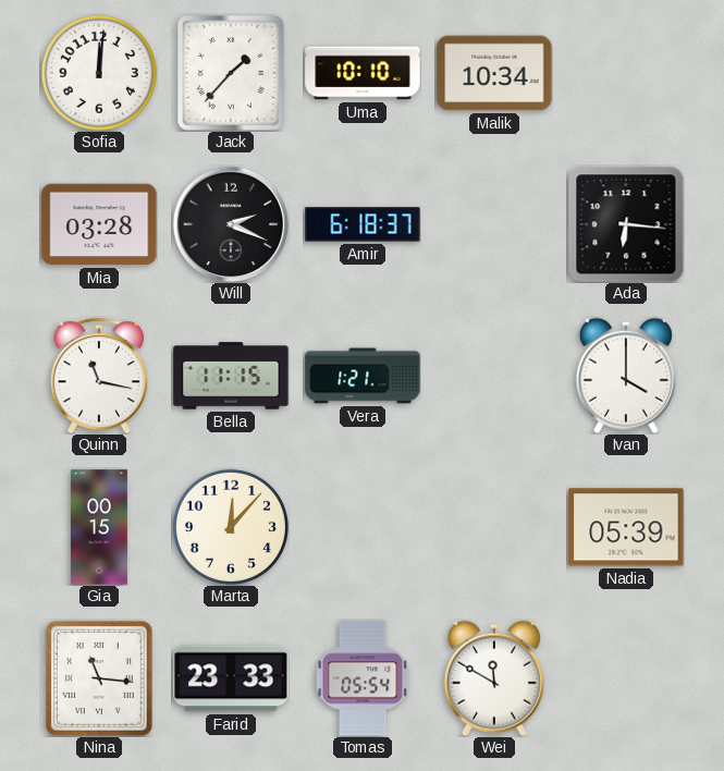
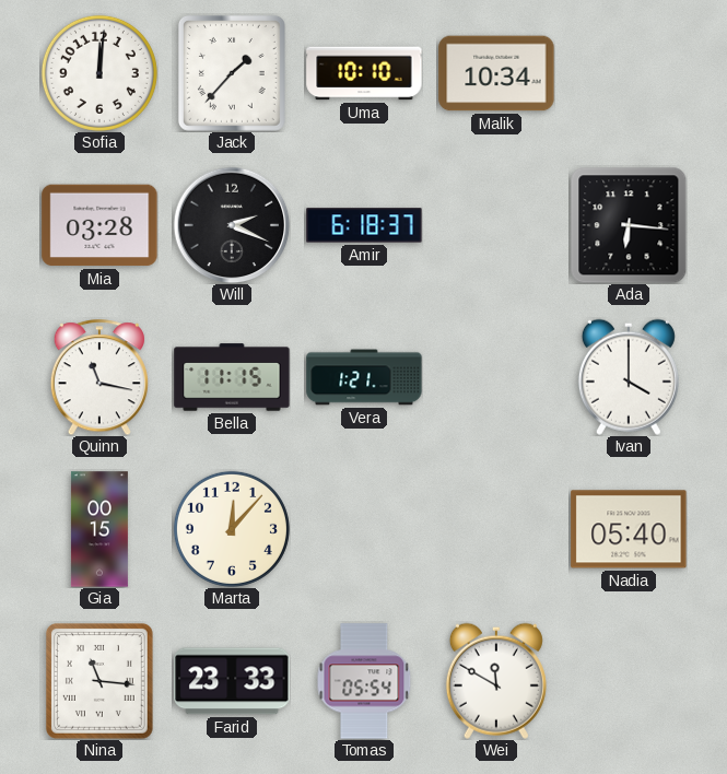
Nadia: 05:39 -> 05:40
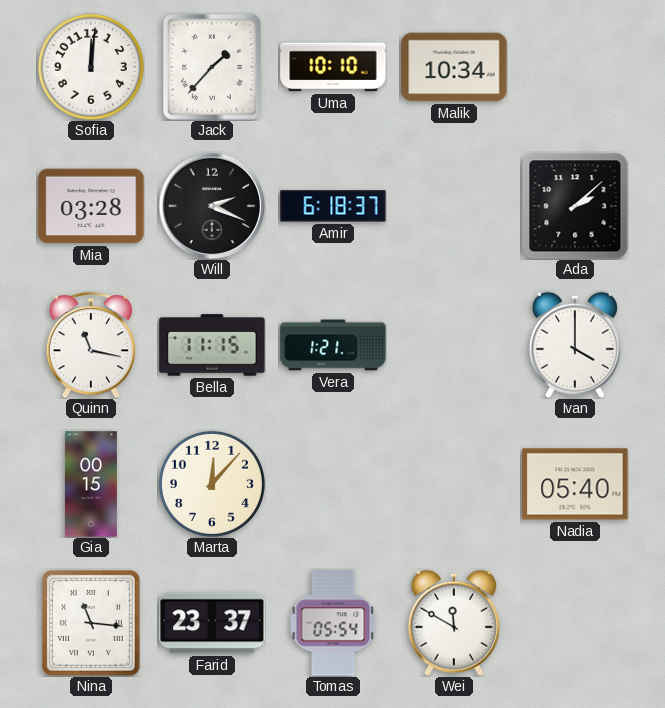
Ada: 6:16 -> 2:08
Farid: 23:33 -> 23:37
